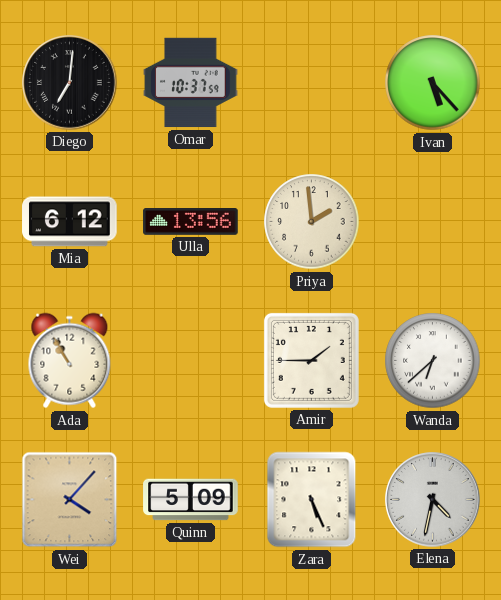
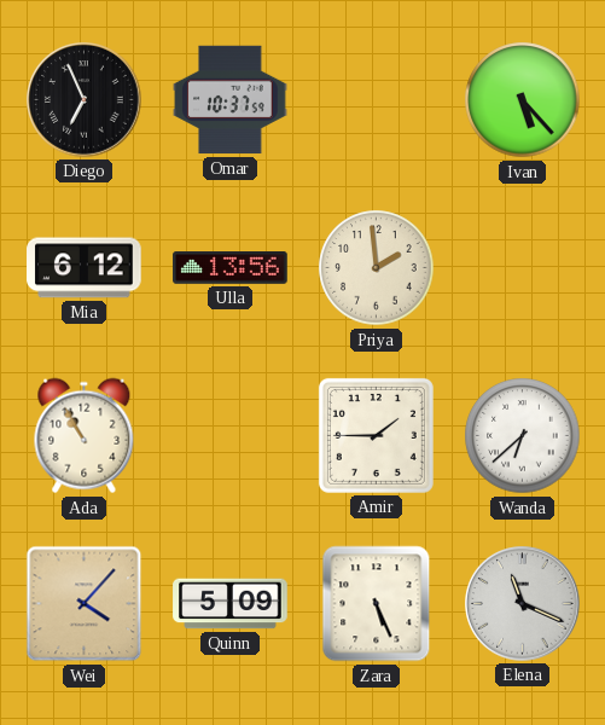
Diego: 7:01 -> 6:56
Elena: 4:32 -> 11:19
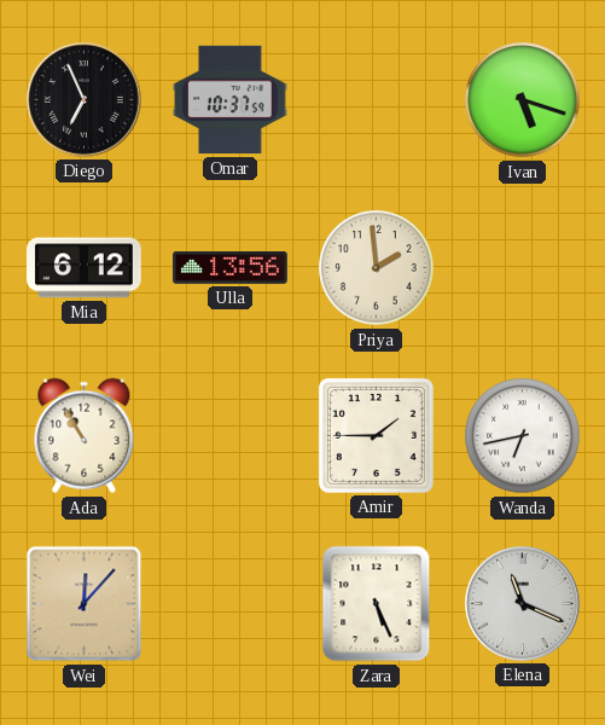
Ivan: 5:23 -> 5:18
Wanda: 6:38 -> 6:43
Wei: 4:07 -> 12:07
Quinn: 5:09 -> none
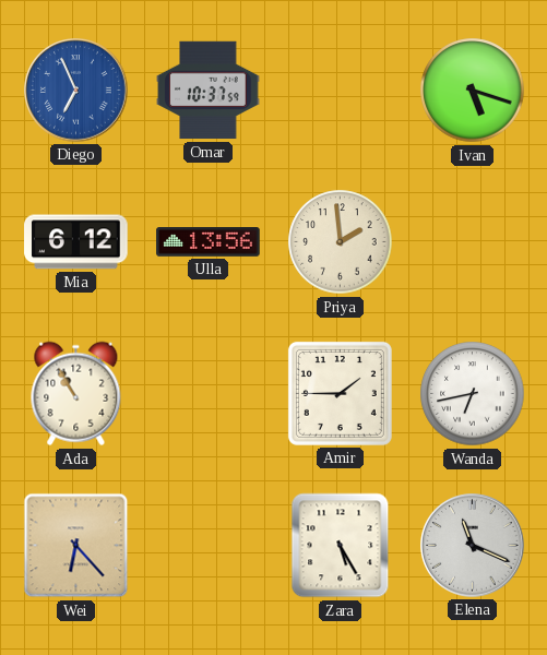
Diego dial: black -> blue
Wei: 12:07 -> 6:23
Zara: 5:26 -> 5:25
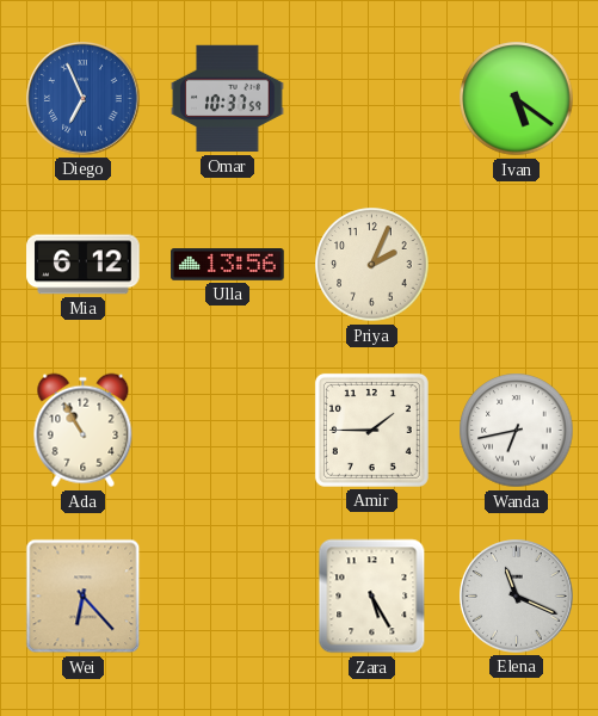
Ivan: 5:18 -> 5:21
Priya: 1:59 -> 2:04
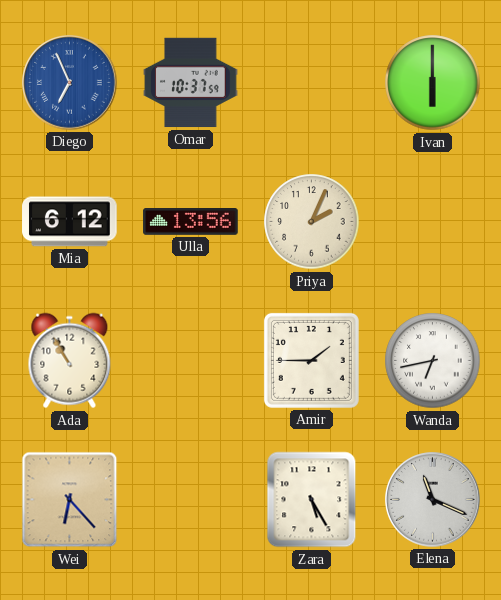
Ivan: 5:21 -> 6:00
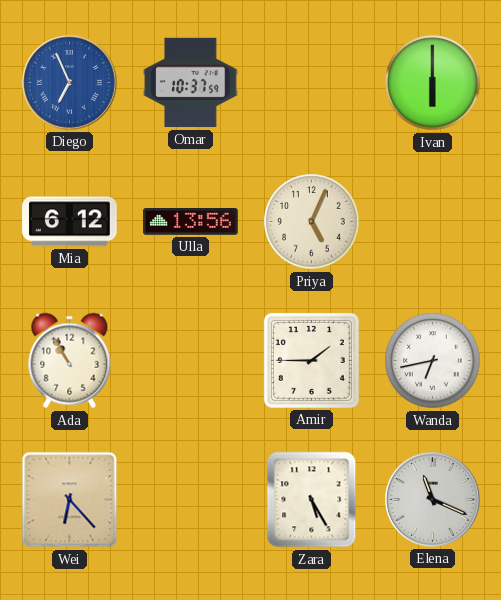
Priya: 2:04 -> 5:04
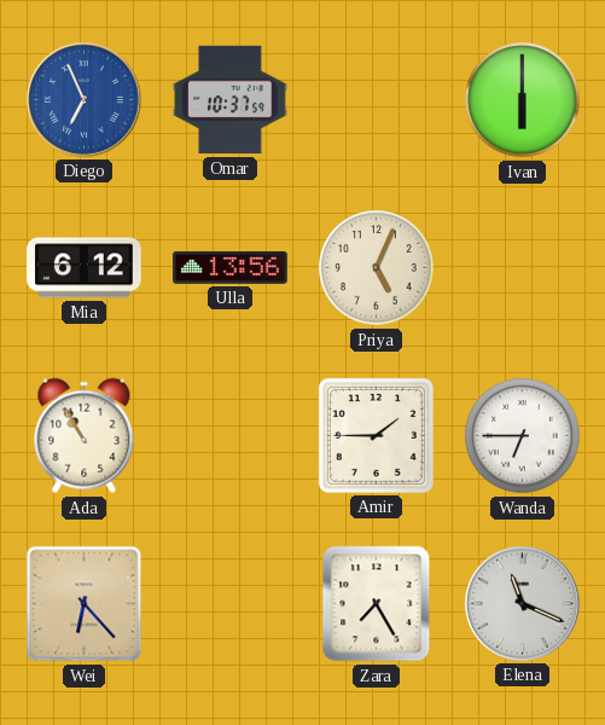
Wanda: 6:43 -> 6:45
Zara: 5:25 -> 7:25
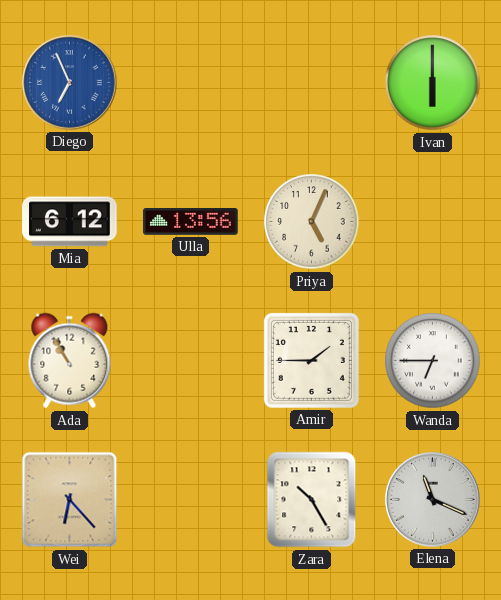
Omar: 10:37 -> none
Zara: 7:25 -> 10:25
